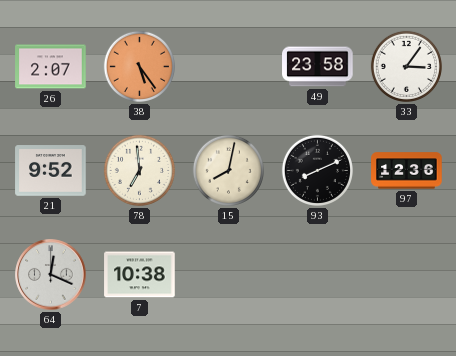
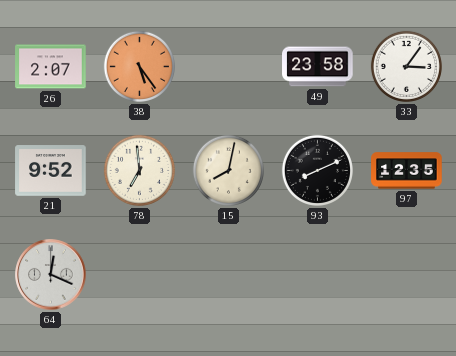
97: 12:36 -> 12:35
7: 10:38 -> none
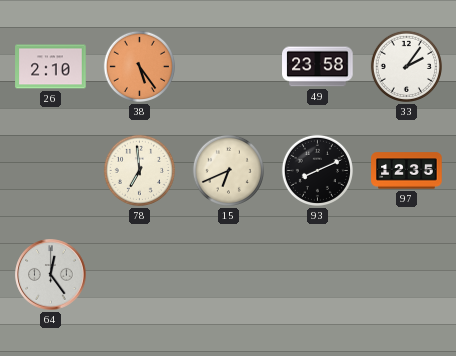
26: 2:07 -> 2:10
33: 3:06 -> 2:06
21: 9:52 -> none
15: 8:02 -> 6:41
64: 12:19 -> 12:24
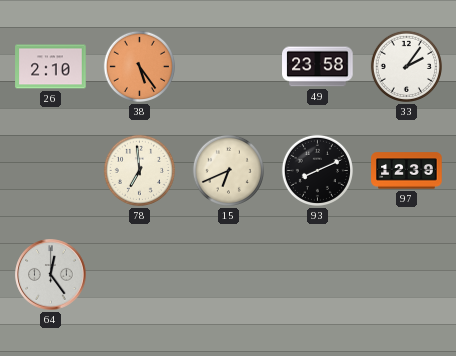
97: 12:35 -> 12:39
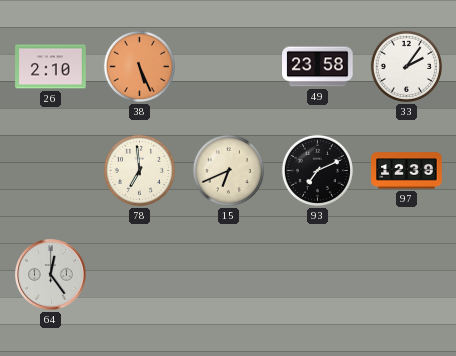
38: 5:24 -> 5:26
93: 8:11 -> 7:11
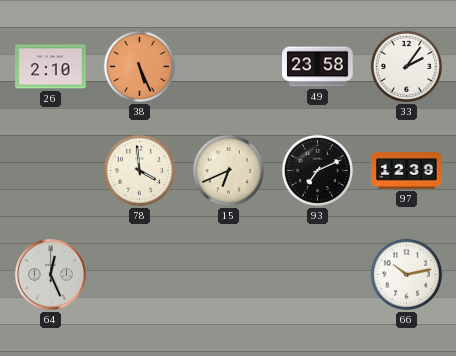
78: 6:59 -> 3:59
64: 12:24 -> 12:26
66: none -> 10:13
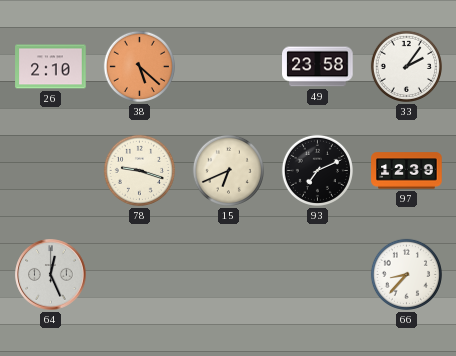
38: 5:26 -> 5:22
78: 3:59 -> 9:18
66: 10:13 -> 8:37
